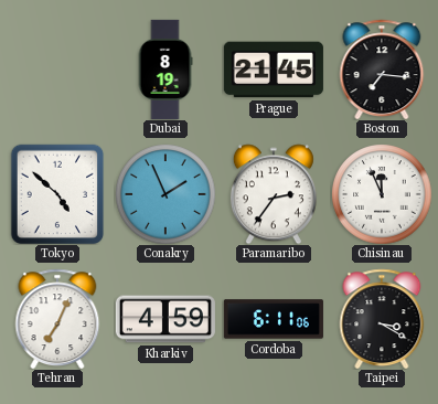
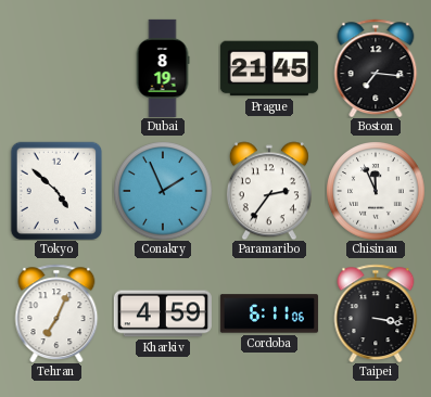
Taipei: 3:20 -> 3:17
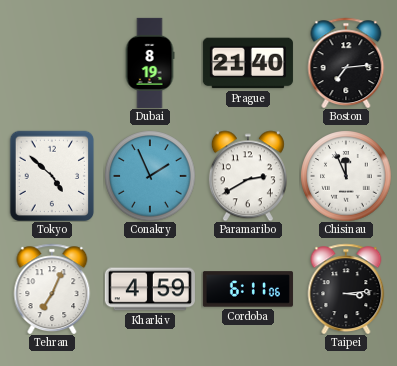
Prague: 21:45 -> 21:40
Boston: 7:16 -> 7:14
Paramaribo: 2:36 -> 2:40
Taipei: 3:17 -> 3:14
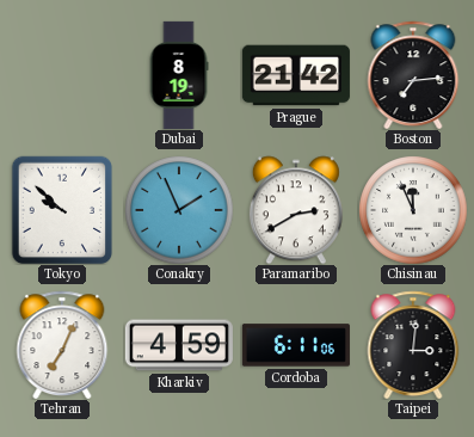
Prague: 21:40 -> 21:42
Tokyo: 4:52 -> 9:52
Taipei: 3:14 -> 3:01
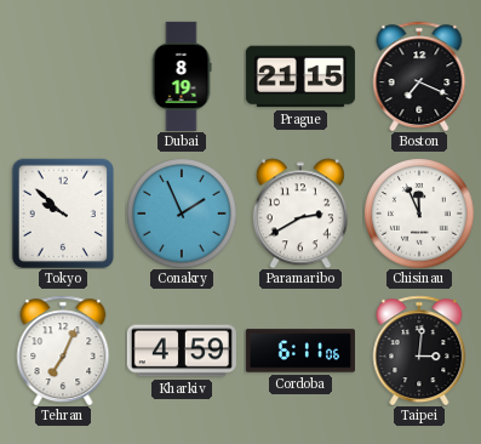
Prague: 21:42 -> 21:15
Boston: 7:14 -> 7:19
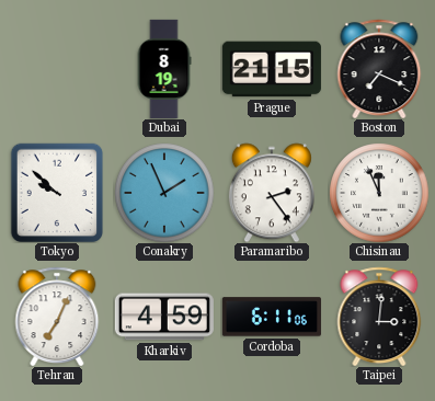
Paramaribo: 2:40 -> 2:24
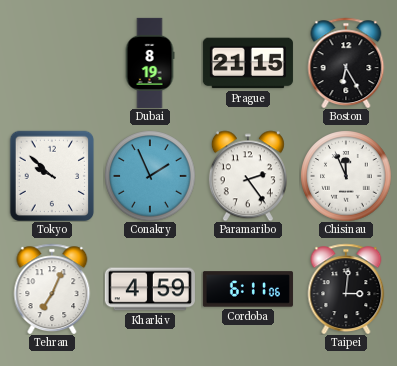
Boston: 7:19 -> 6:25
